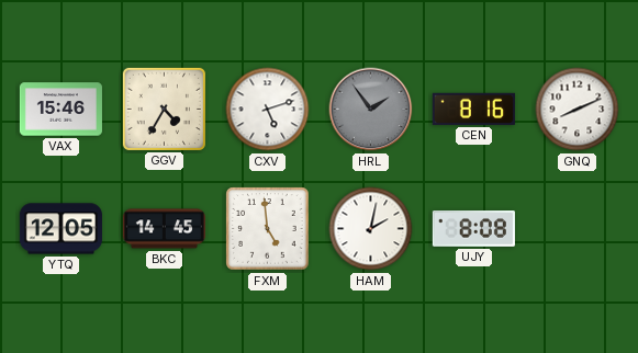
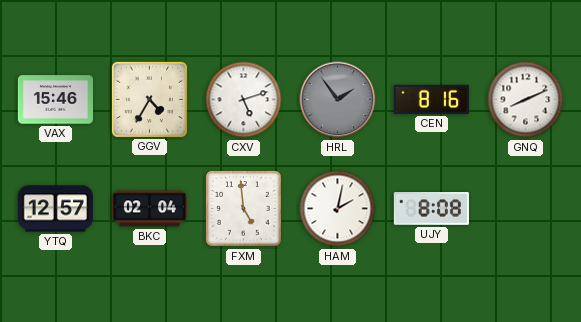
YTQ: 12:05 -> 12:57
BKC: 14:45 -> 02:04
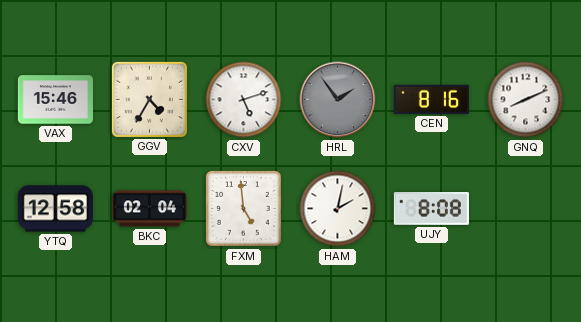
YTQ: 12:57 -> 12:58
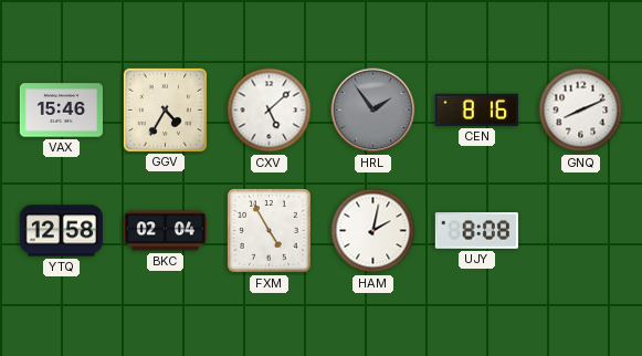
CXV: 5:12 -> 5:08
FXM: 4:59 -> 4:55
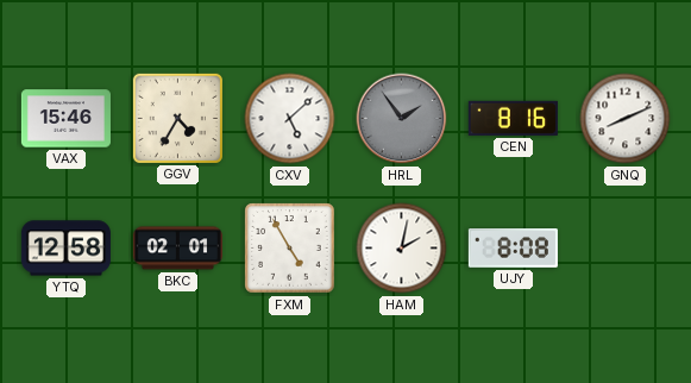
BKC: 02:04 -> 02:01
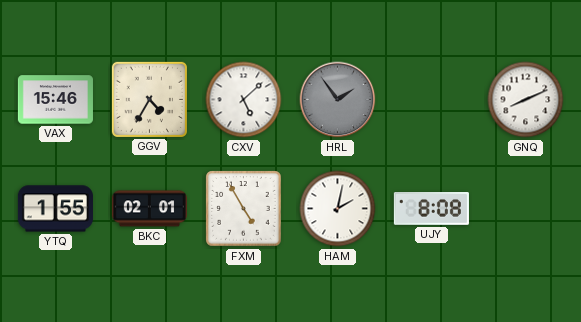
CEN: 8:16 -> none
YTQ: 12:58 -> 1:55
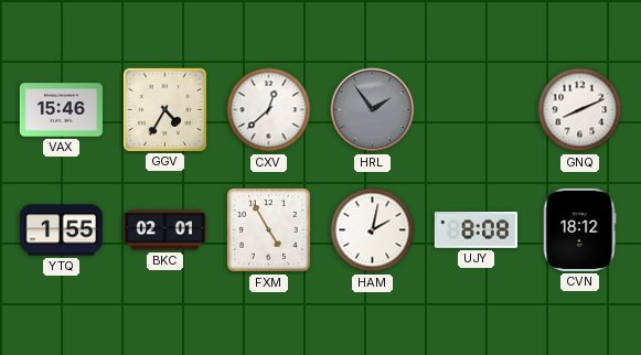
CXV: 5:08 -> 12:38
CVN: none -> 18:12
